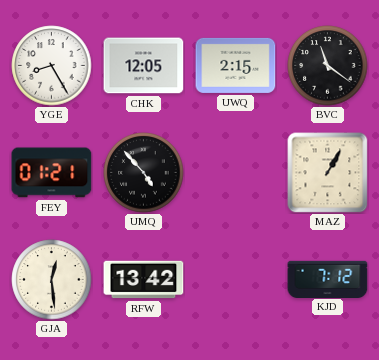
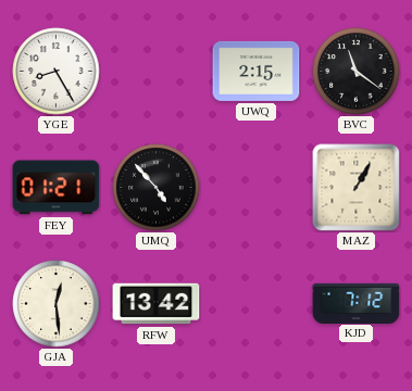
CHK: 12:05 -> none
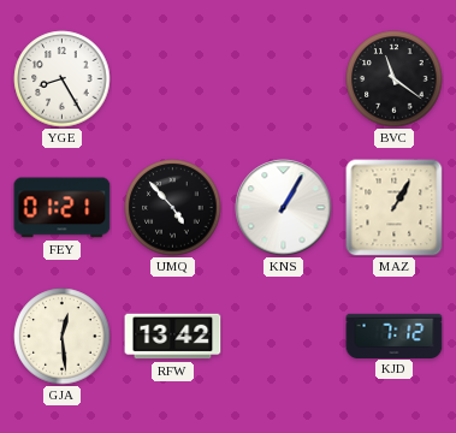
UWQ: 2:15 -> none
KNS: none -> 1:05
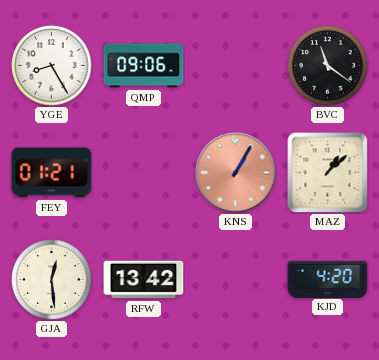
QMP: none -> 09:06
UMQ: 4:53 -> none
KNS dial: white -> salmon
MAZ: 1:05 -> 1:08
KJD: 7:12 -> 4:20
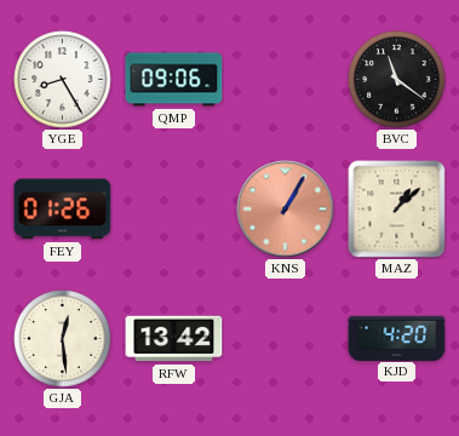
FEY: 01:21 -> 01:26
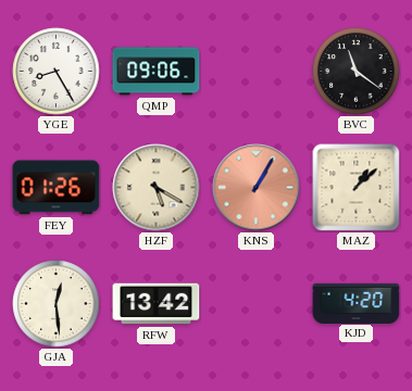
HZF: none -> 5:20
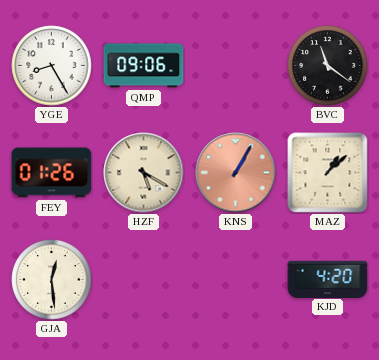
RFW: 13:42 -> none
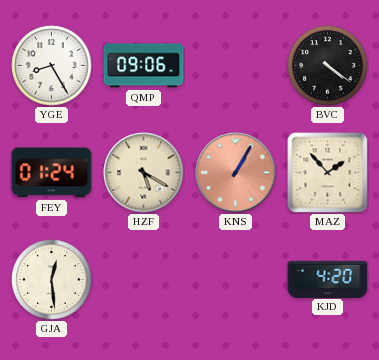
BVC: 11:21 -> 4:21
FEY: 01:26 -> 01:24
MAZ: 1:08 -> 1:53
